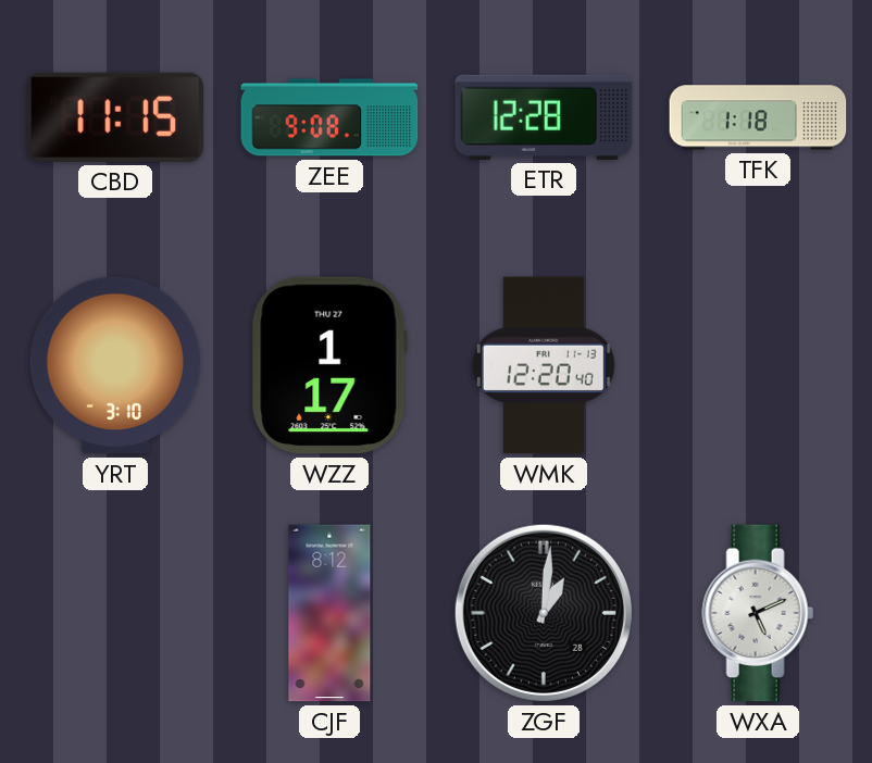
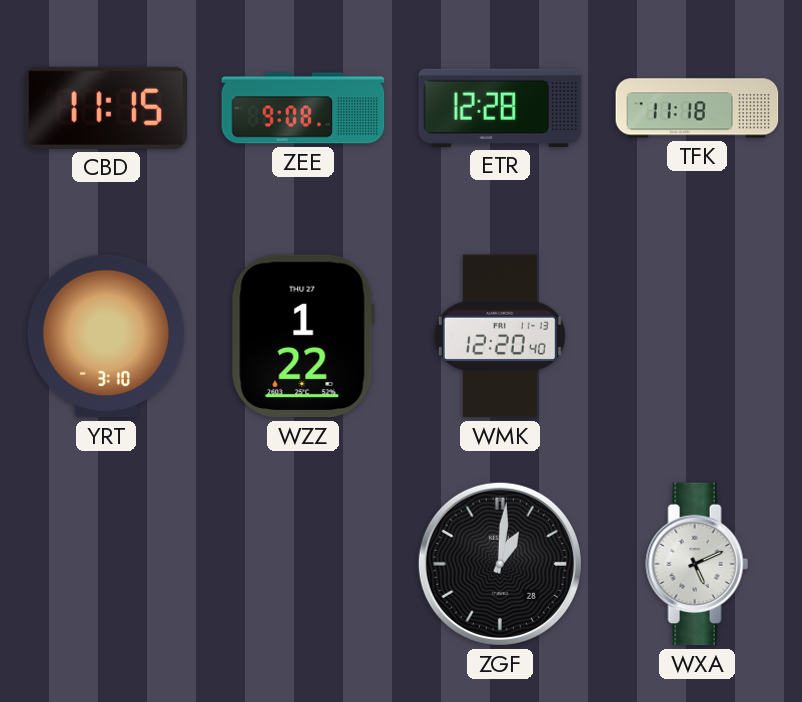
TFK: 1:18 -> 11:18
WZZ: 1:17 -> 1:22
CJF: 8:12 -> none
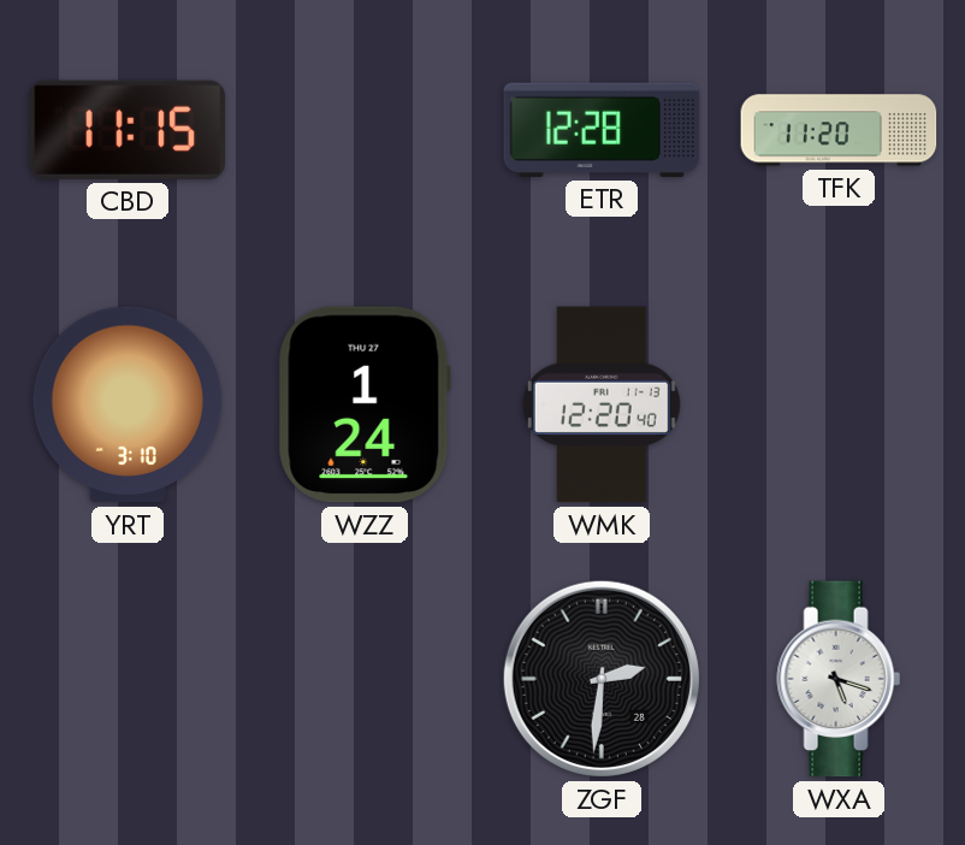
ZEE: 9:08 -> none
TFK: 11:18 -> 11:20
WZZ: 1:22 -> 1:24
ZGF: 1:01 -> 2:31
WXA: 5:11 -> 5:18
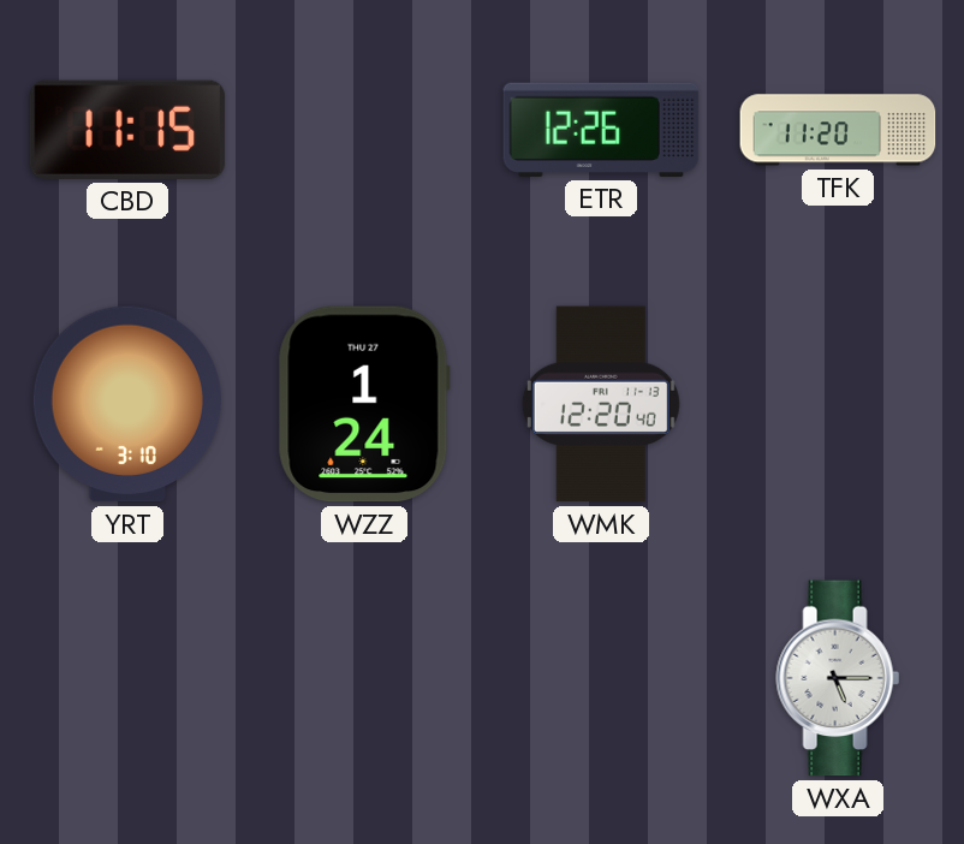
ETR: 12:28 -> 12:26
ZGF: 2:31 -> none
WXA: 5:18 -> 5:15
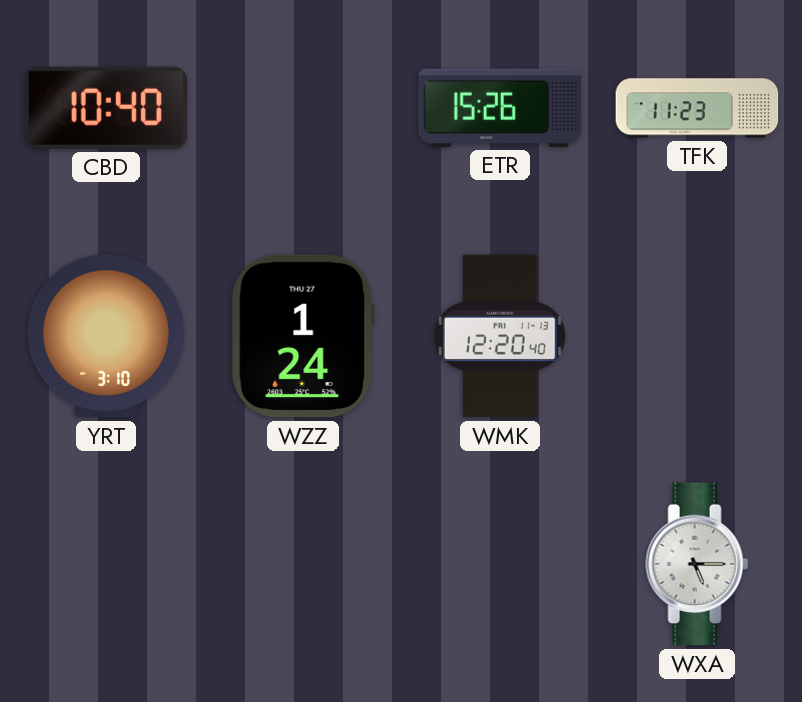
CBD: 11:15 -> 10:40
ETR: 12:26 -> 15:26
TFK: 11:20 -> 11:23
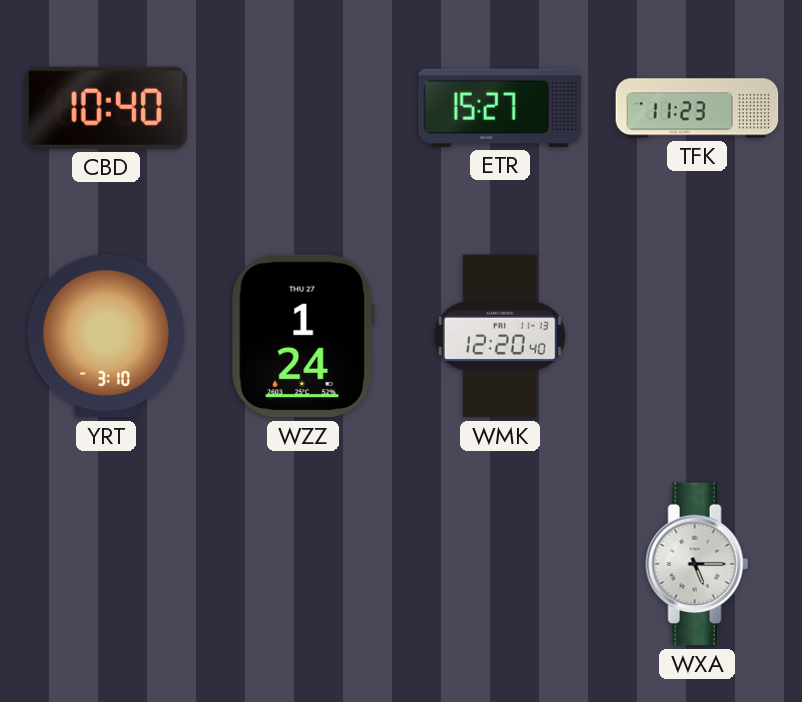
ETR: 15:26 -> 15:27
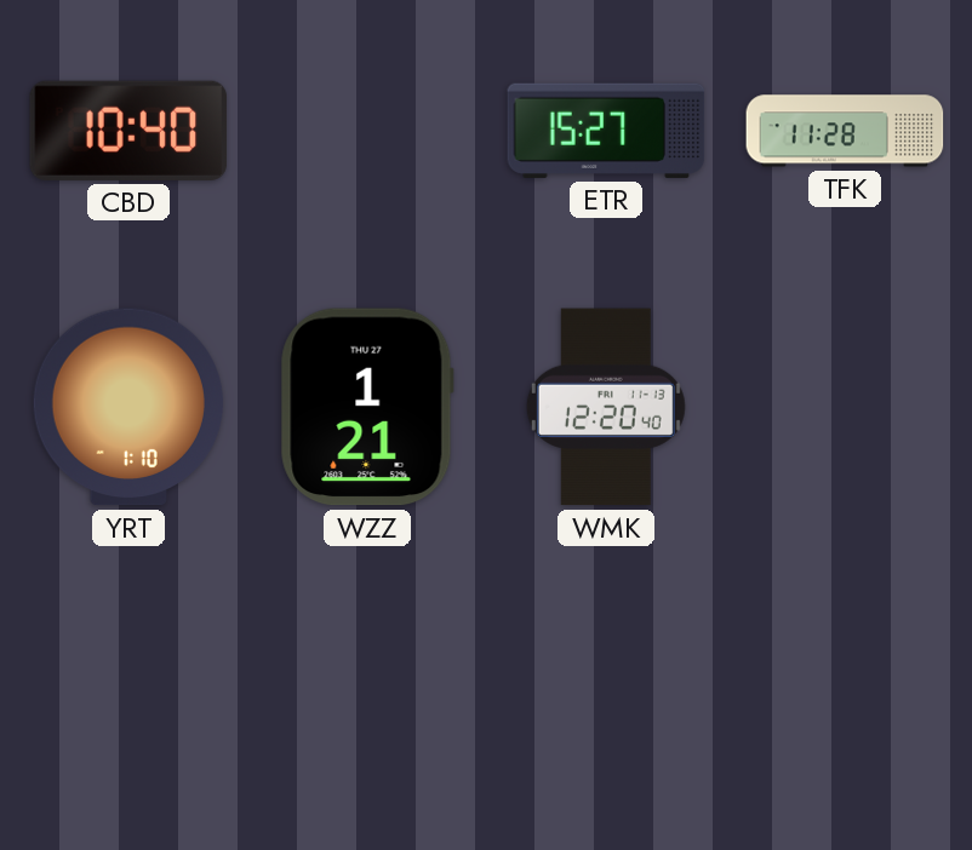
TFK: 11:23 -> 11:28
YRT: 3:10 -> 1:10
WZZ: 1:24 -> 1:21
WXA: 5:15 -> none
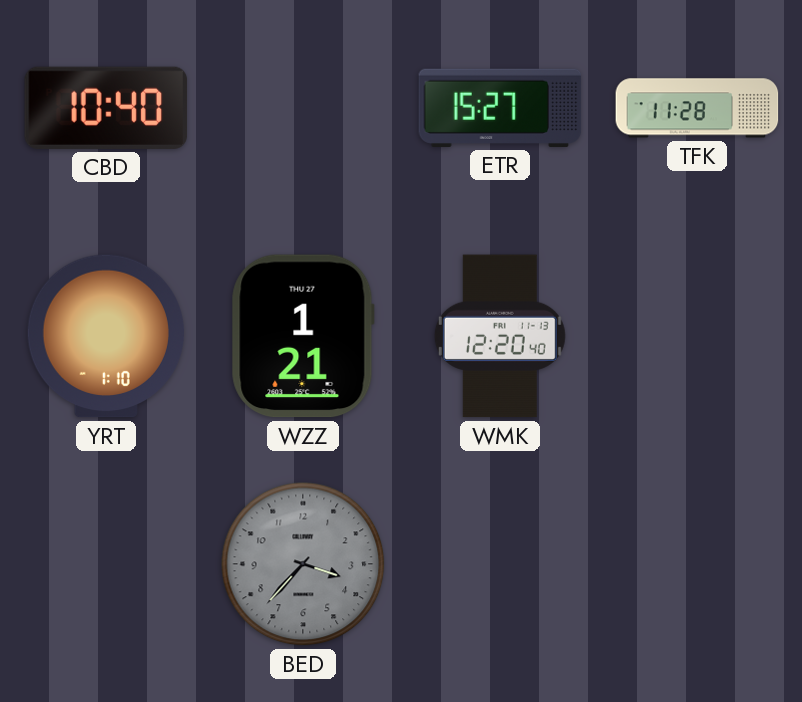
BED: none -> 3:37
